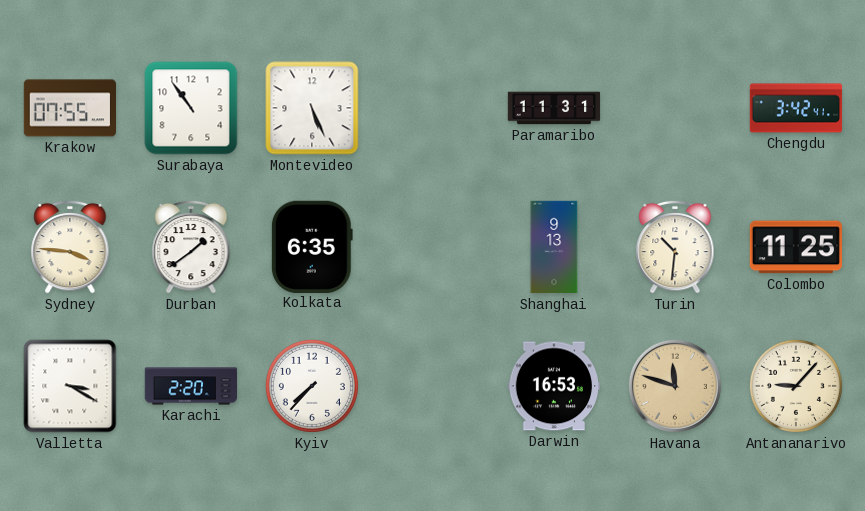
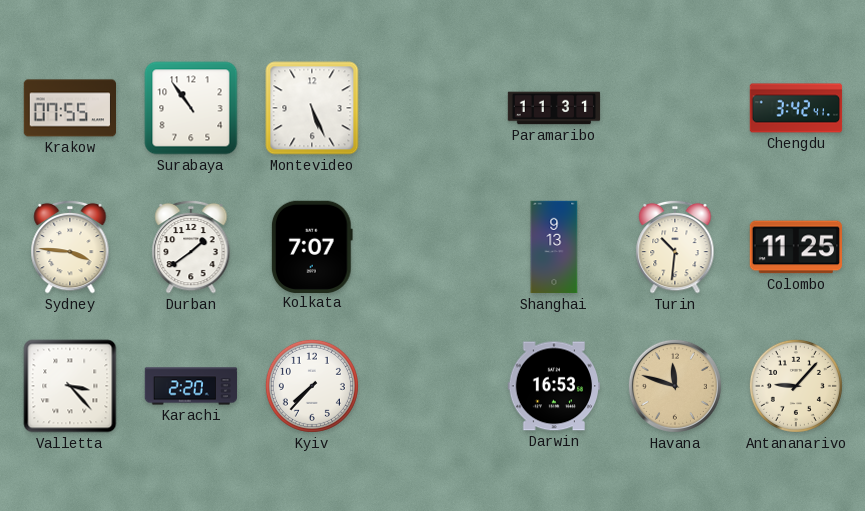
Kolkata: 6:35 -> 7:07
Valletta: 3:20 -> 3:23
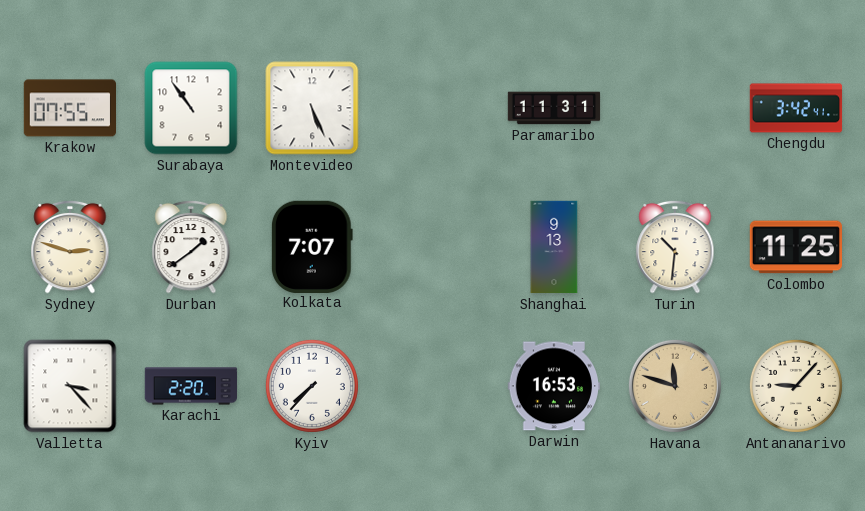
Sydney: 3:46 -> 2:48
